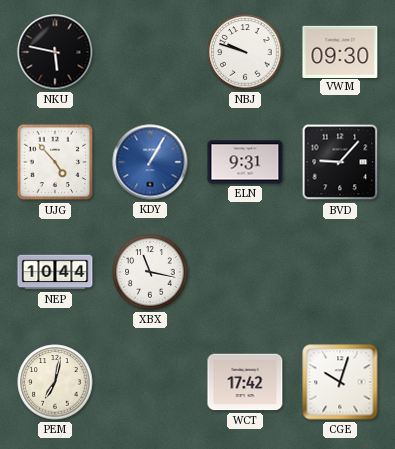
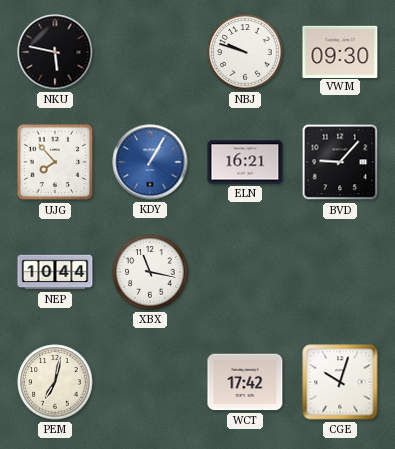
UJG: 4:53 -> 7:53
ELN: 9:31 -> 16:21
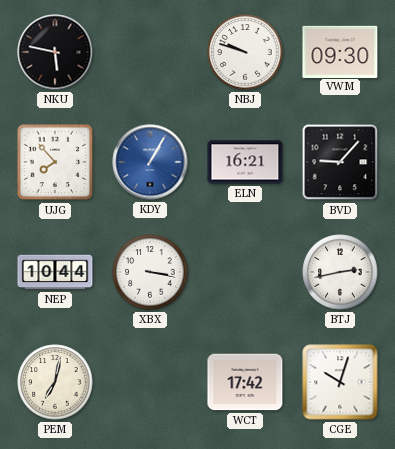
XBX: 11:17 -> 3:17
BTJ: none -> 2:43
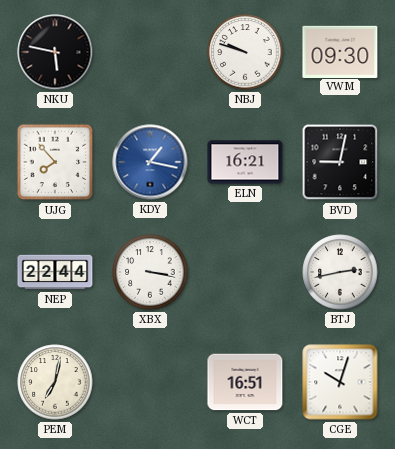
KDY: 1:05 -> 1:17
BVD: 9:07 -> 9:02
NEP: 10:44 -> 22:44
WCT: 17:42 -> 16:51
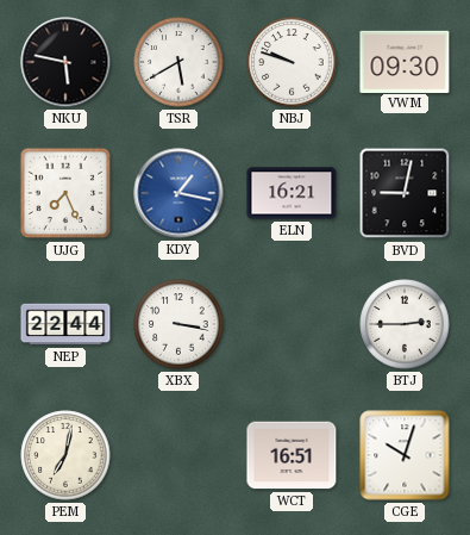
TSR: none -> 5:40
UJG: 7:53 -> 7:26
BTJ: 2:43 -> 2:45
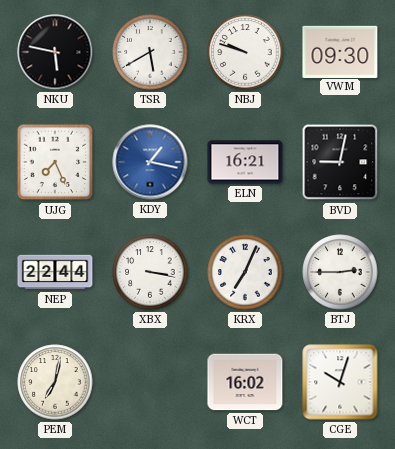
KRX: none -> 7:04
WCT: 16:51 -> 16:02
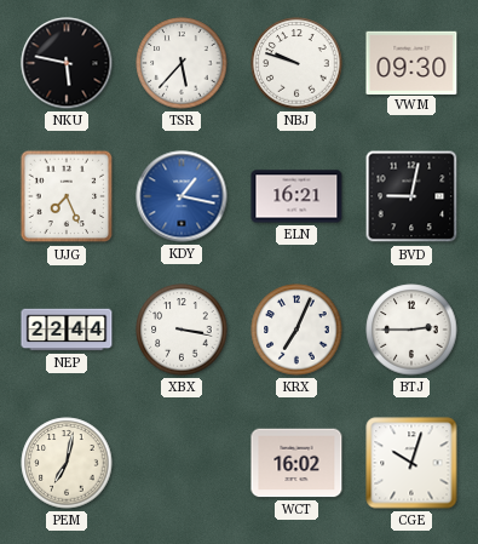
TSR: 5:40 -> 5:37
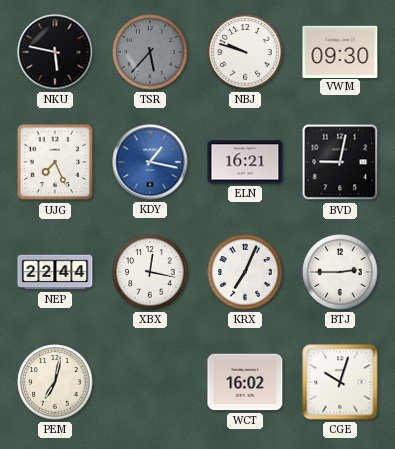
TSR dial: white -> grey
XBX: 3:17 -> 12:17
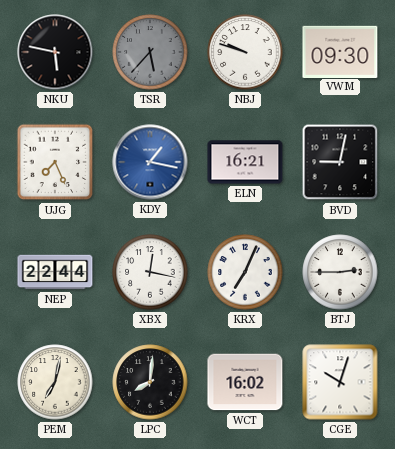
LPC: none -> 8:01
